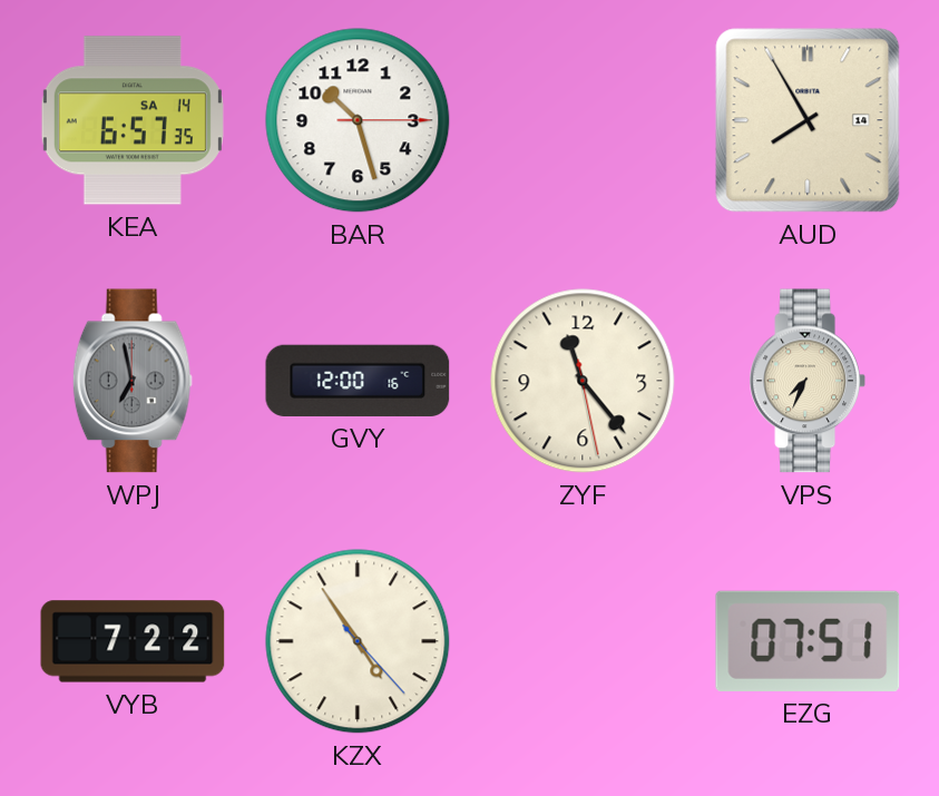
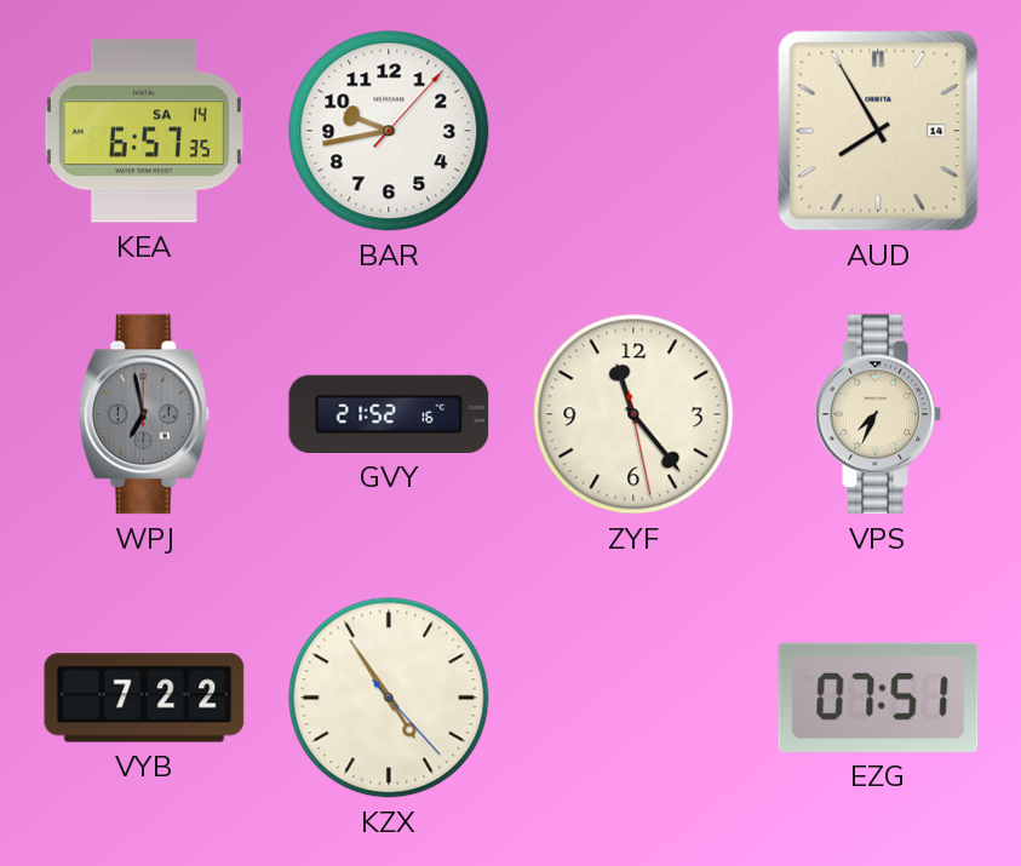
BAR: 10:27 -> 9:43
GVY: 12:00 -> 21:52
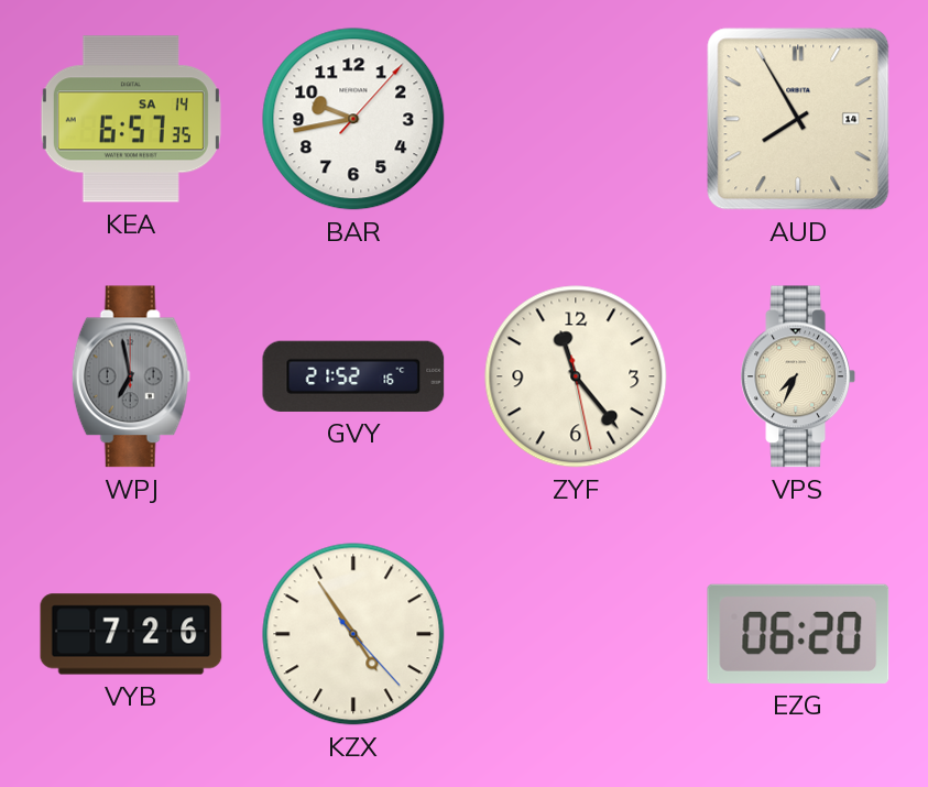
VYB: 7:22 -> 7:26
EZG: 07:51 -> 06:20
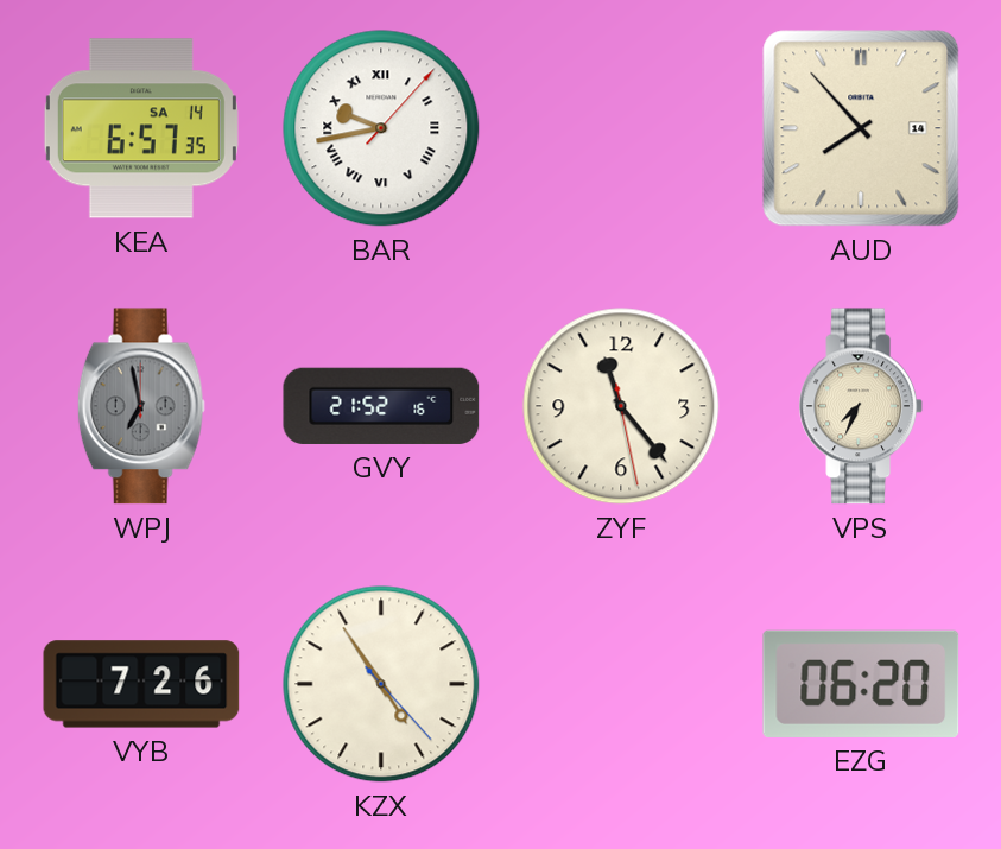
BAR numerals: Arabic -> Roman
AUD: 7:55 -> 7:53
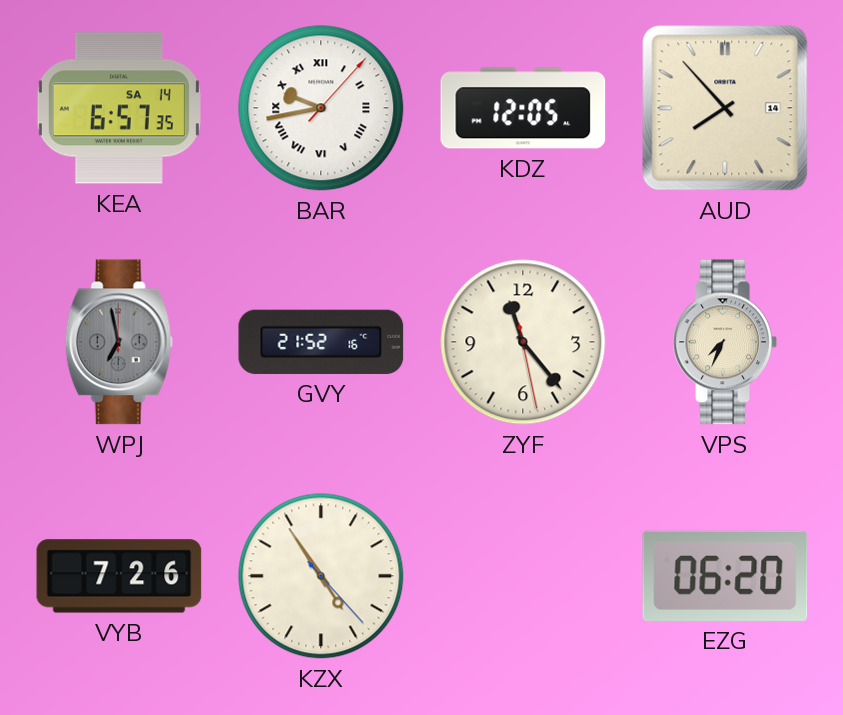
KDZ: none -> 12:05
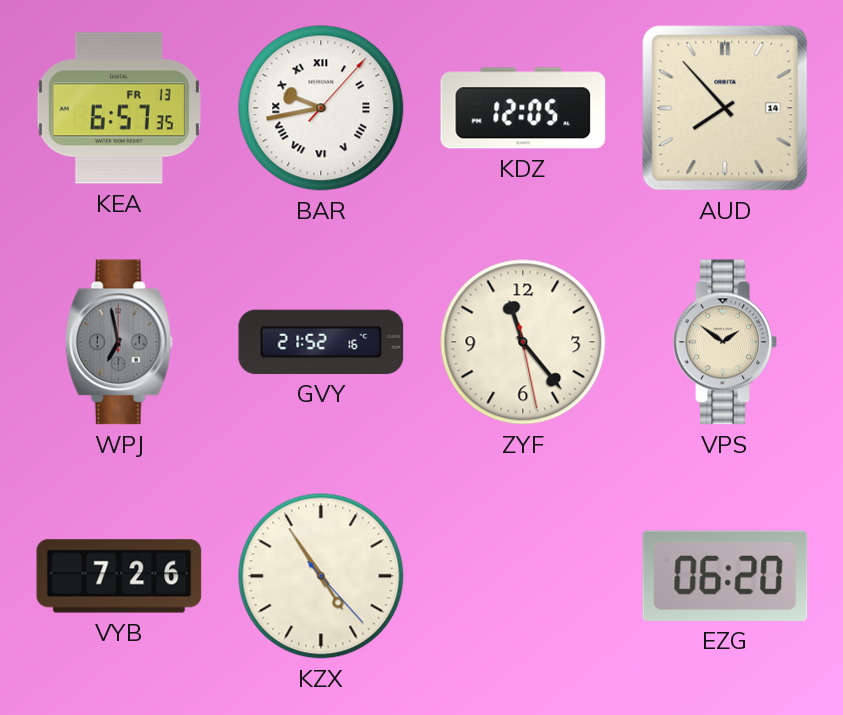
KEA date: SA 14 -> FR 13
VPS: 7:34 -> 1:51
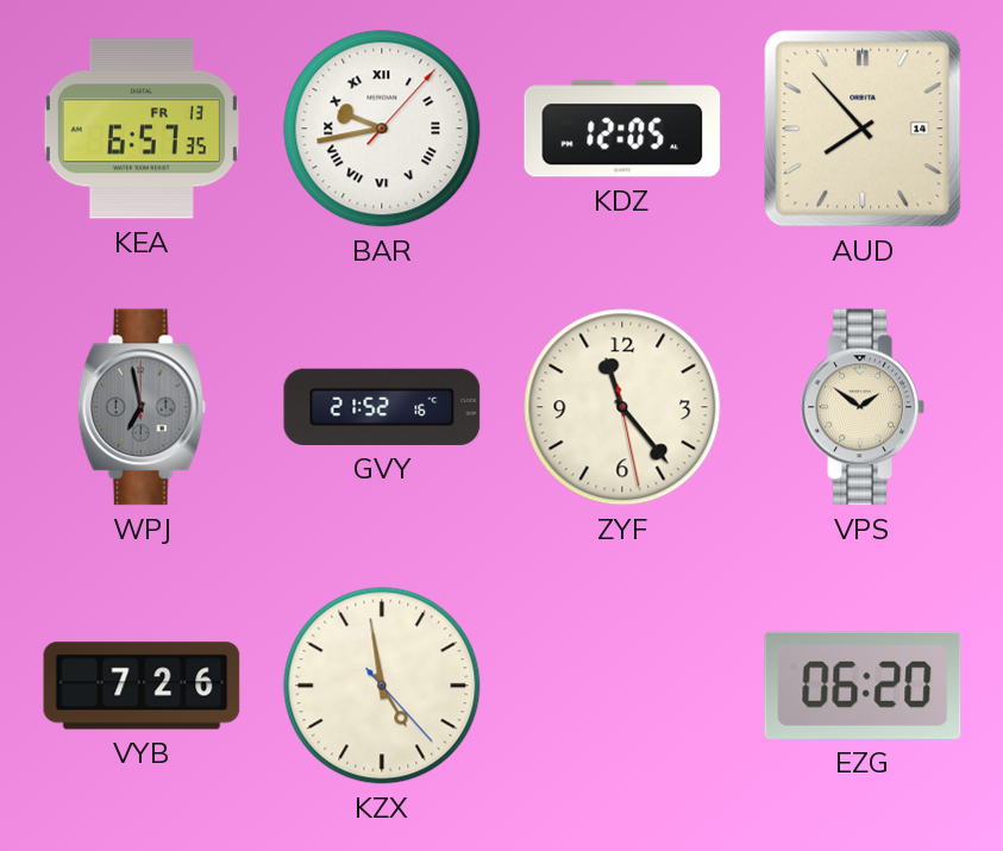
KZX: 4:54 -> 4:58
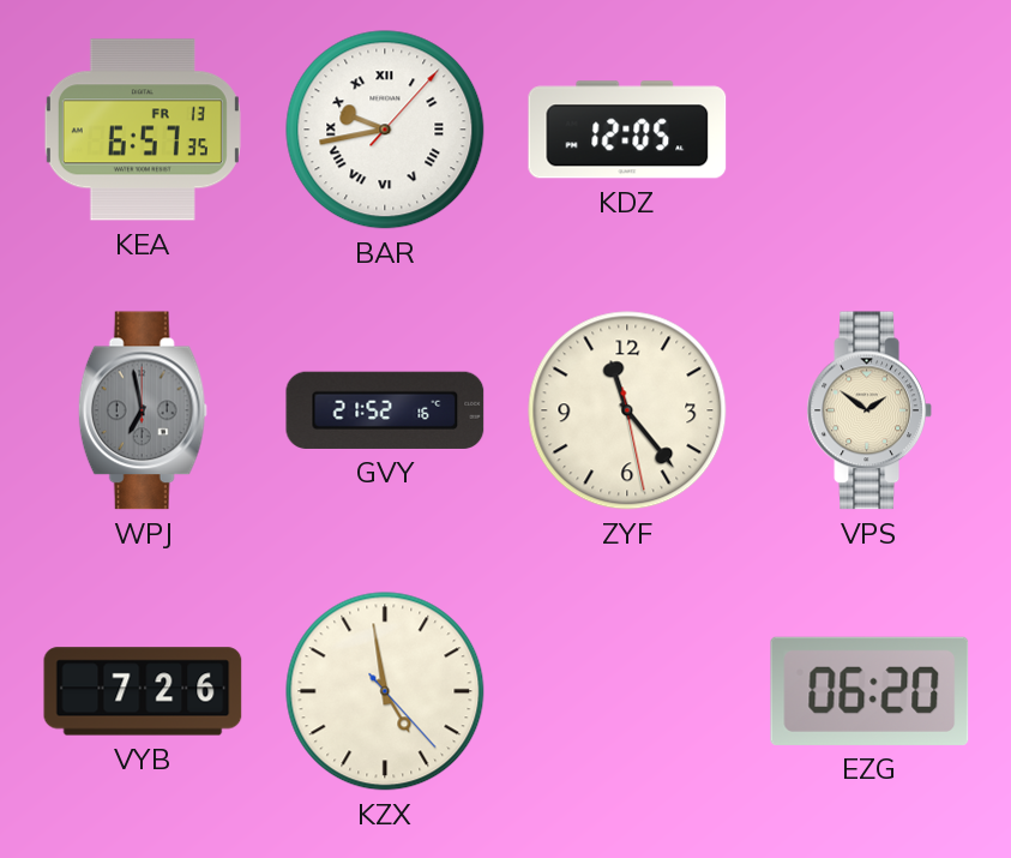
AUD: 7:53 -> none
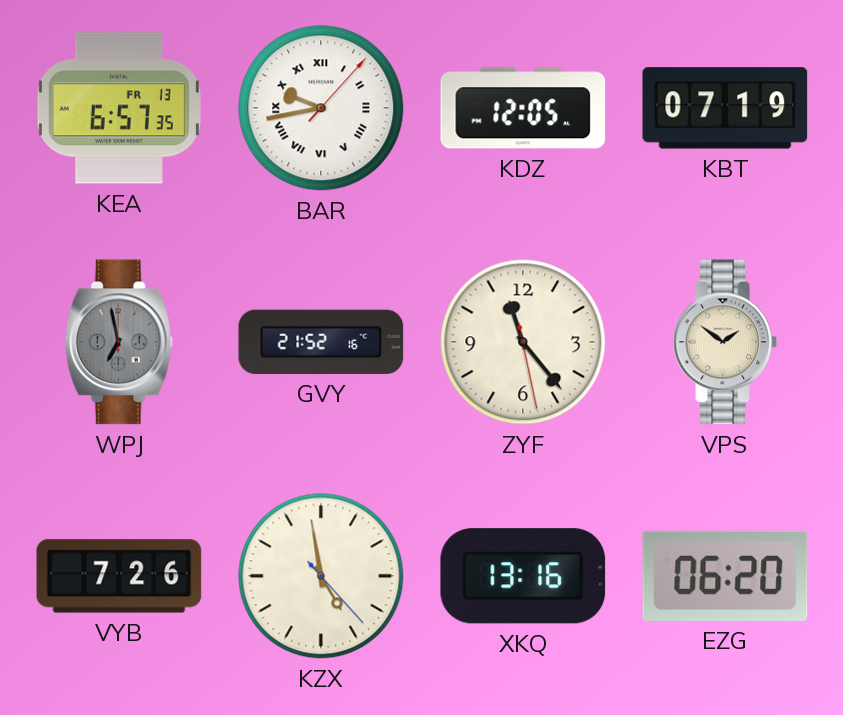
KBT: none -> 07:19
XKQ: none -> 13:16
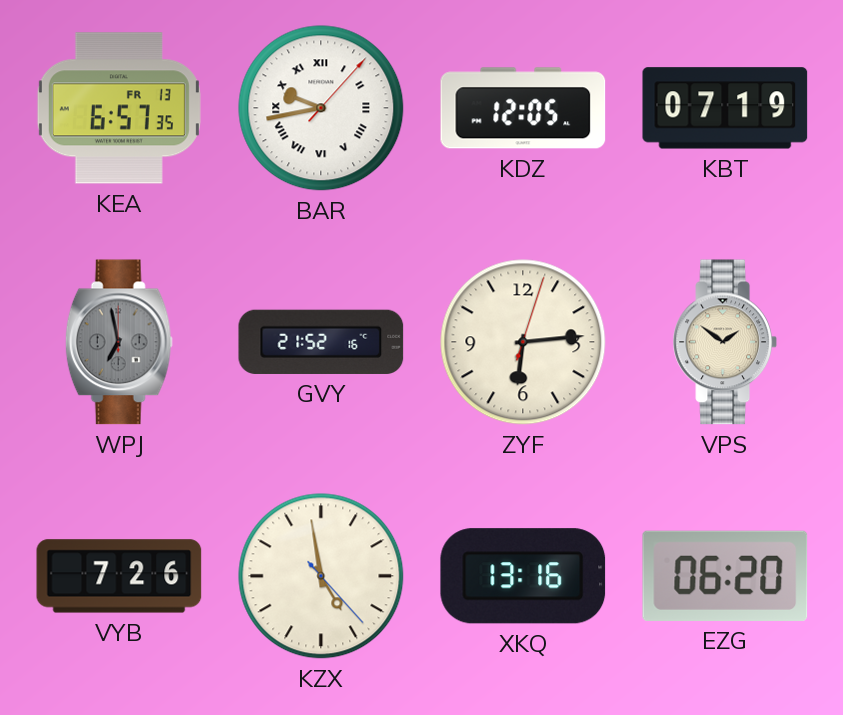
ZYF: 11:23 -> 6:14
